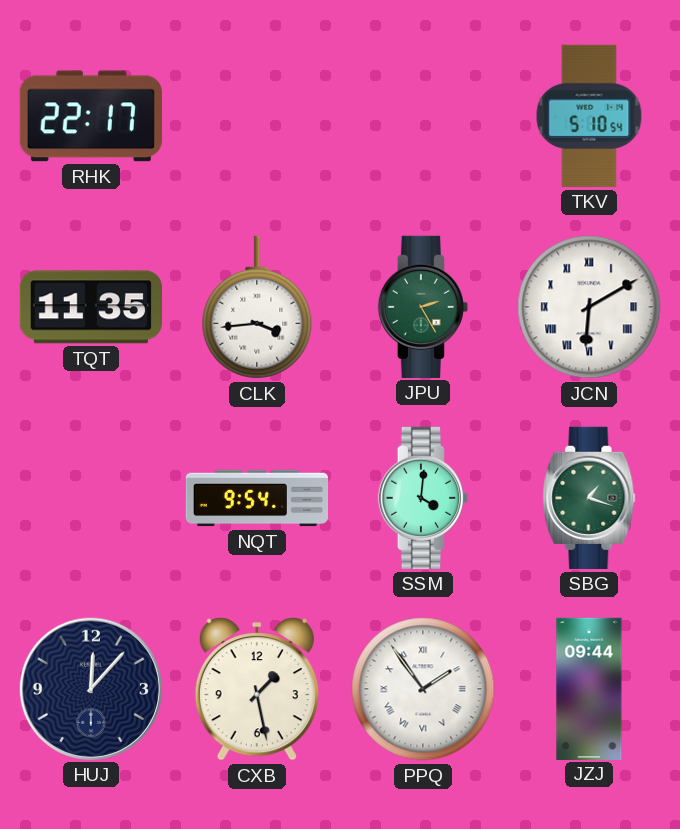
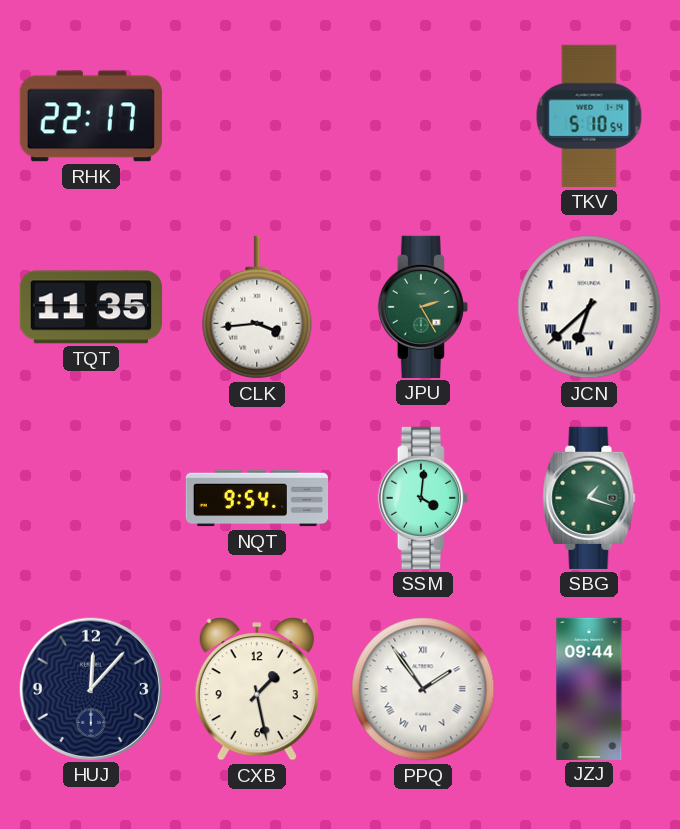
JCN: 6:10 -> 6:38
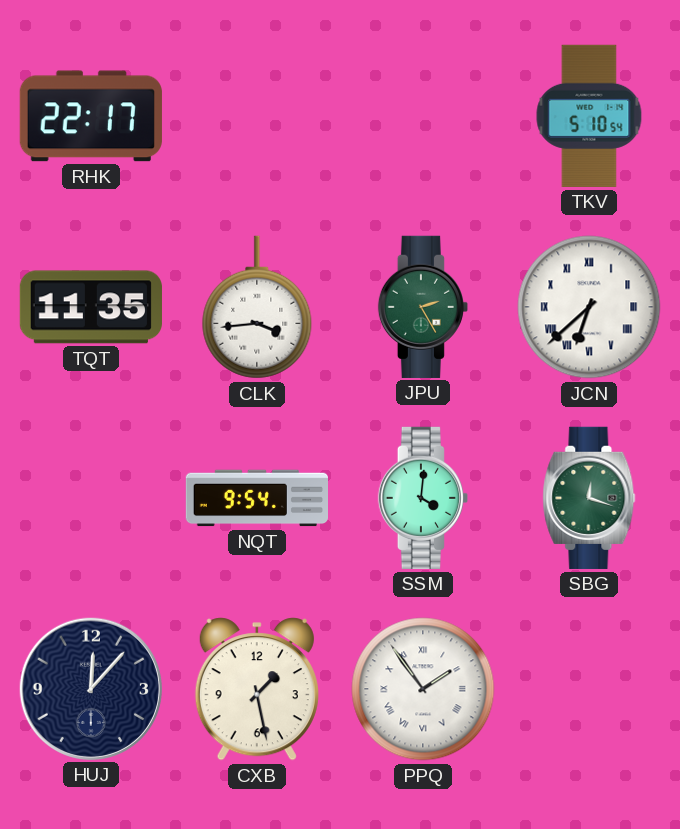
SBG: 1:18 -> 12:18
JZJ: 09:44 -> none
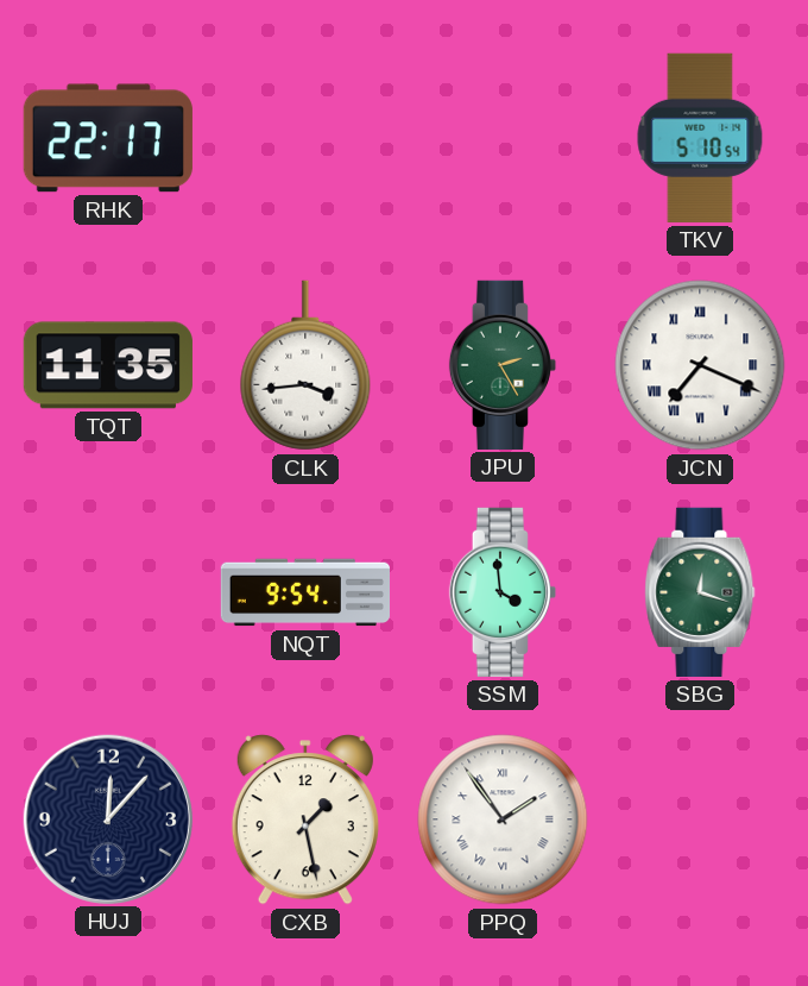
JCN: 6:38 -> 7:19
SSM: 4:01 -> 3:59
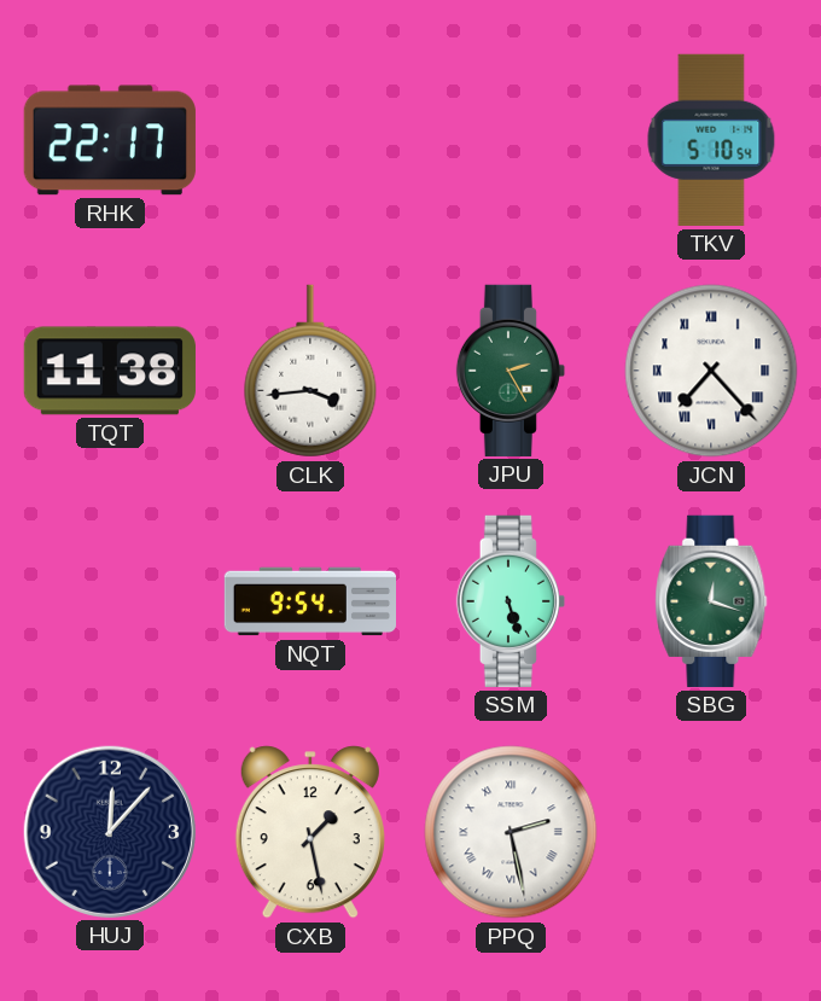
TQT: 11:35 -> 11:38
JCN: 7:19 -> 7:23
SSM: 3:59 -> 5:27
PPQ: 1:54 -> 2:28
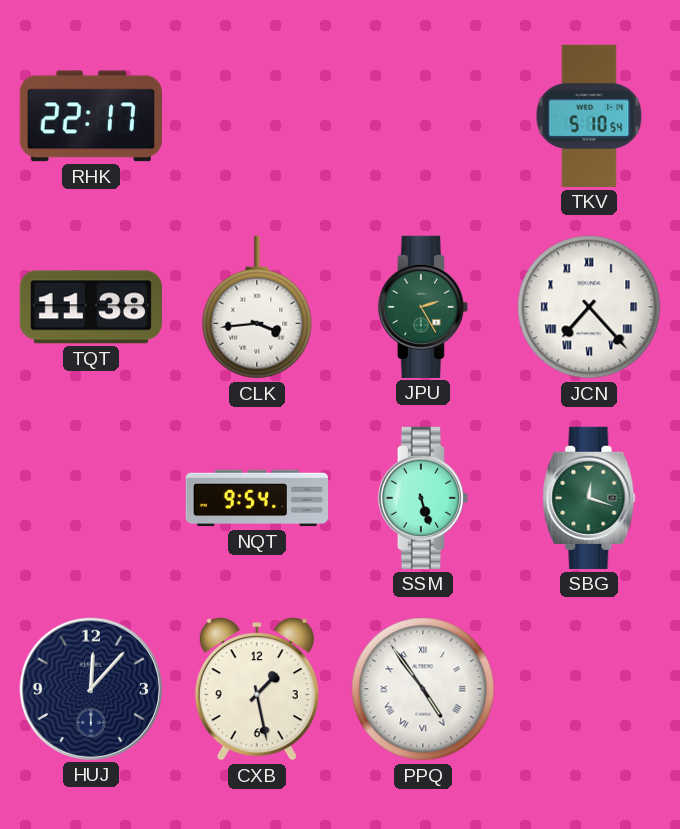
PPQ: 2:28 -> 4:54
